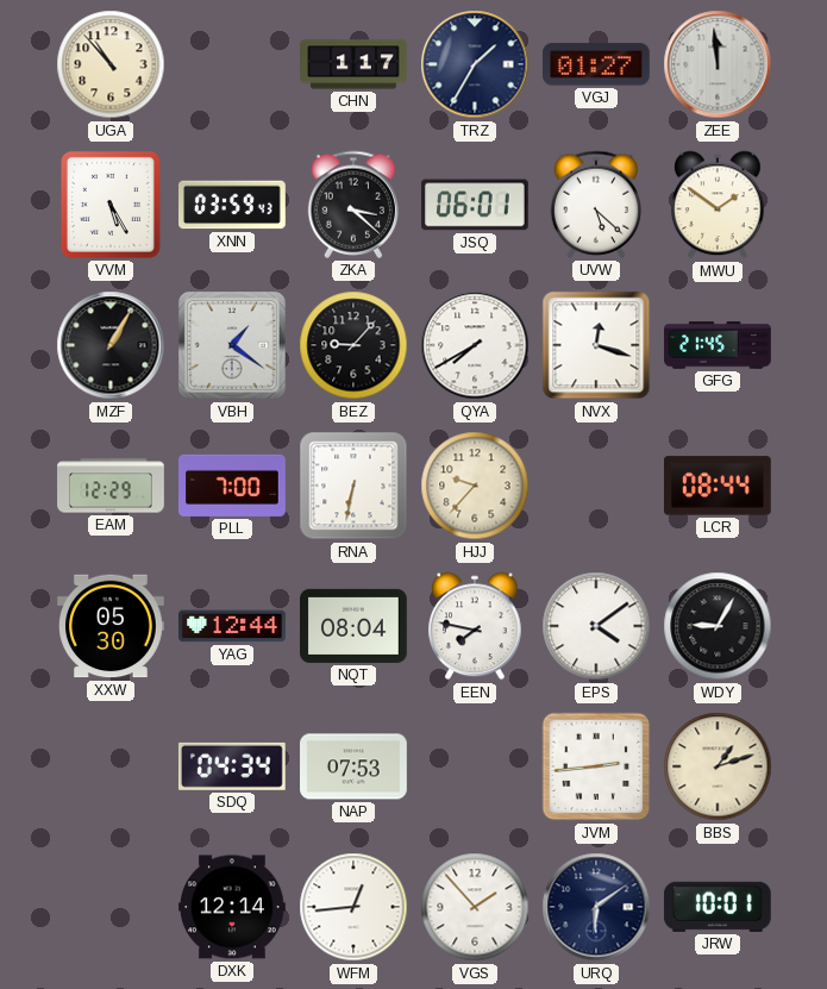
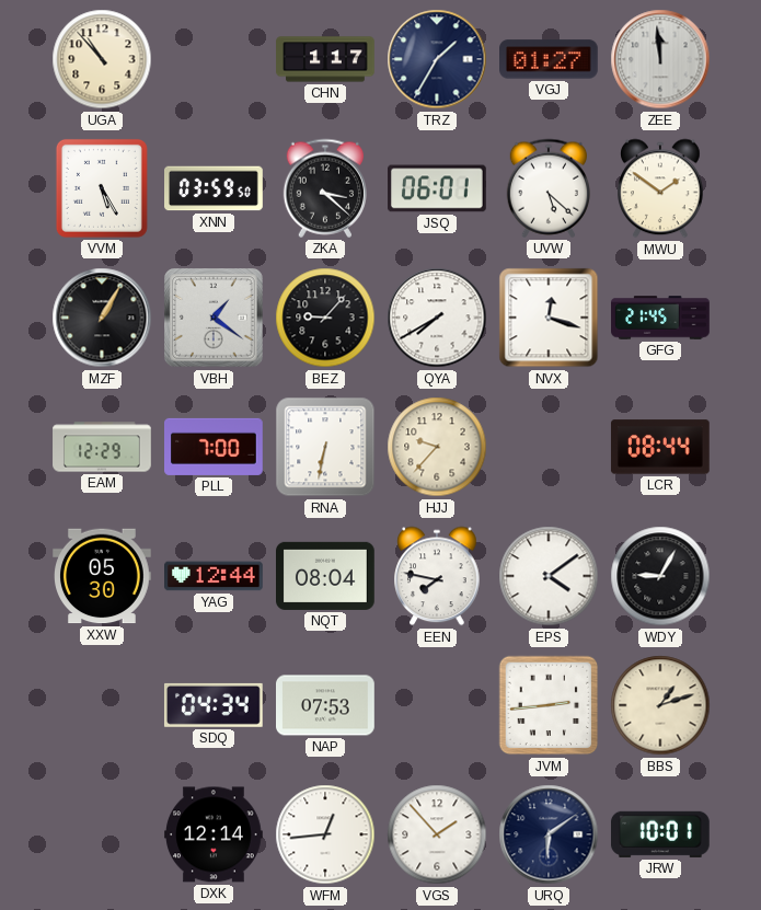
XNN: 03:59:43 -> 03:59:50
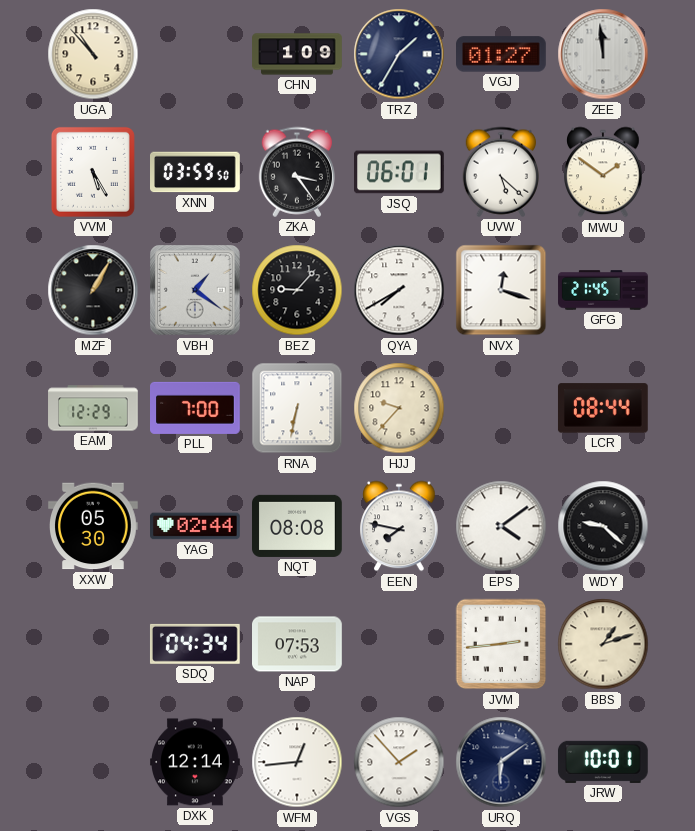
CHN: 1:17 -> 1:09
ZKA: 3:22 -> 3:24
YAG: 12:44 -> 02:44
NQT: 08:04 -> 08:08
WDY: 9:05 -> 9:22
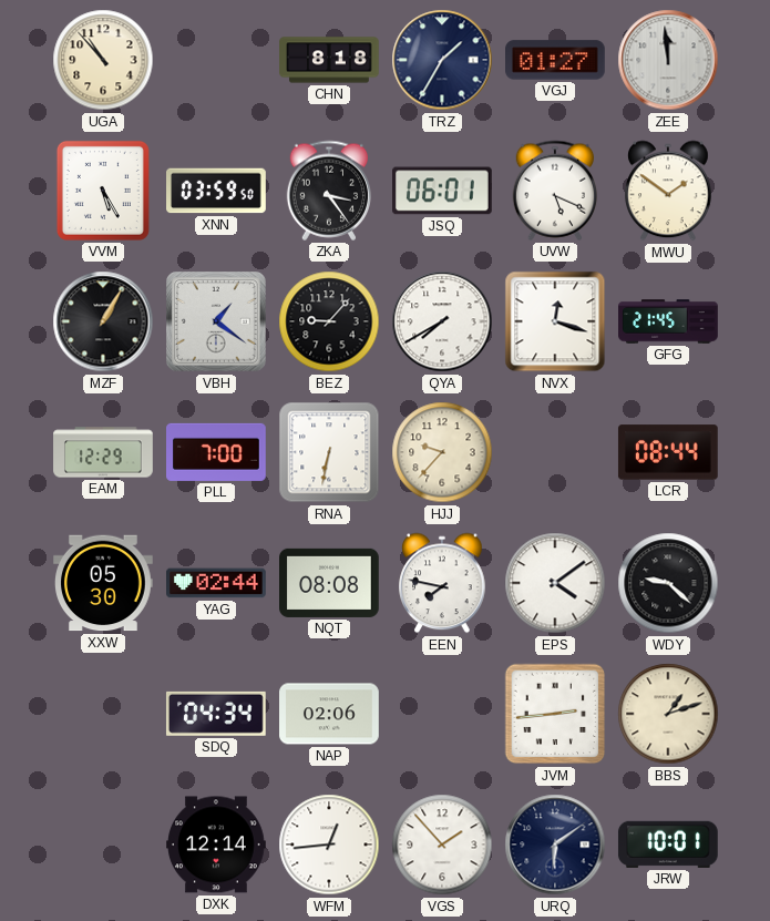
CHN: 1:09 -> 8:18
UVW: 5:22 -> 5:19
NAP: 07:53 -> 02:06
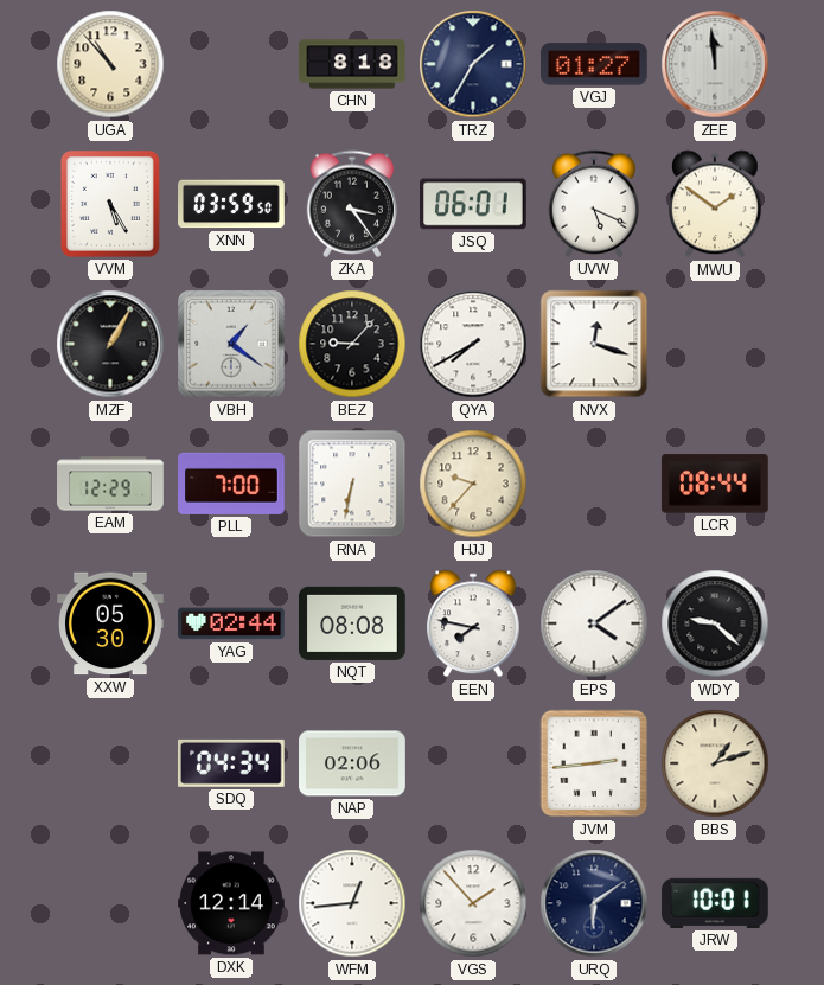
GFG: 21:45 -> none
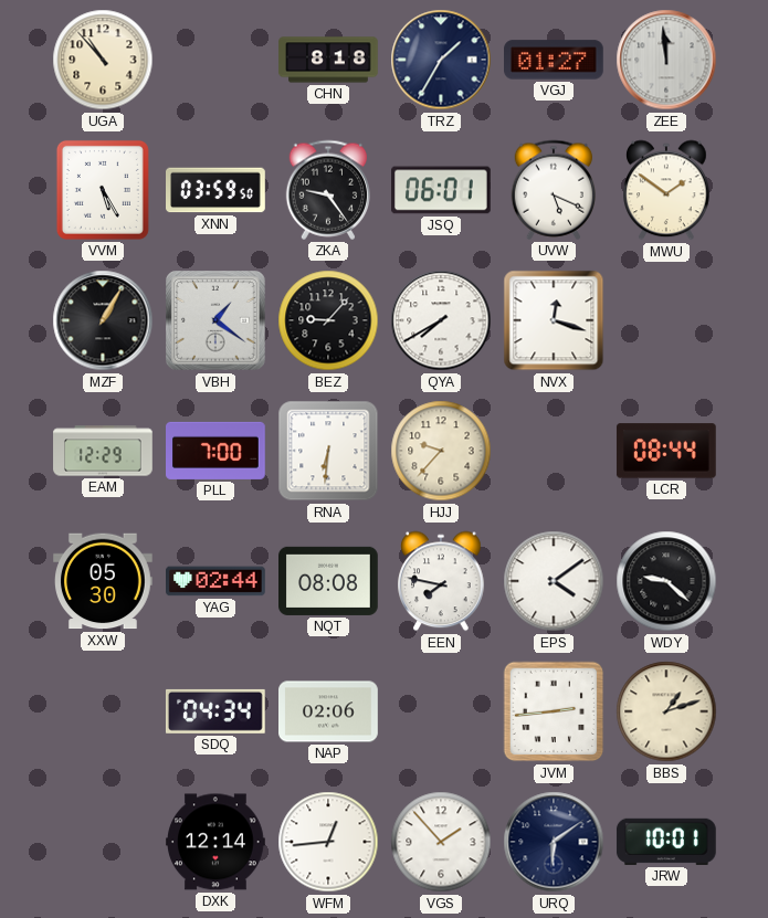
ZKA: 3:24 -> 9:24
RNA: 6:32 -> 6:31
